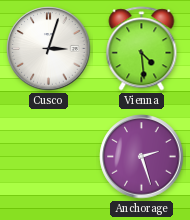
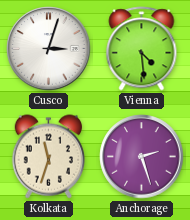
Kolkata: none -> 11:33
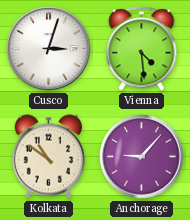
Kolkata: 11:33 -> 10:51
Anchorage: 2:27 -> 9:07
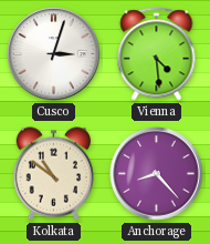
Anchorage: 9:07 -> 8:23
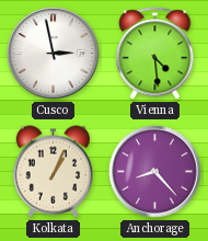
Cusco: 3:03 -> 2:58
Kolkata: 10:51 -> 1:04
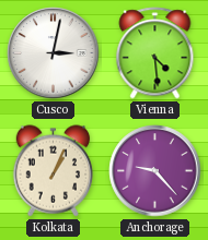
Cusco: 2:58 -> 3:02
Anchorage: 8:23 -> 9:23
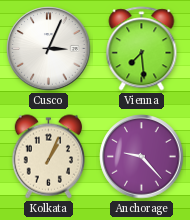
Cusco: 3:02 -> 3:04
Vienna: 4:29 -> 7:29
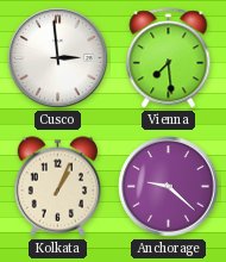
Cusco: 3:04 -> 2:59
Anchorage: 9:23 -> 9:22
